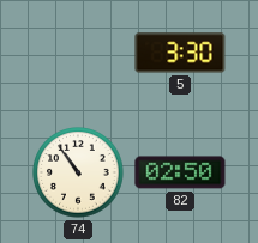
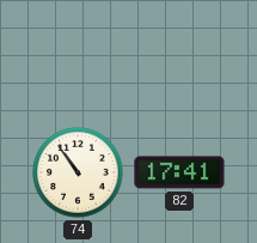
5: 3:30 -> none
82: 02:50 -> 17:41
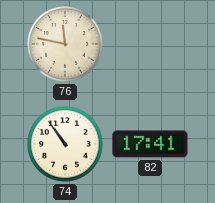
76: none -> 11:47
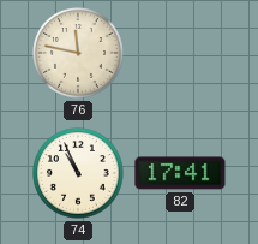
74: 10:54 -> 10:56
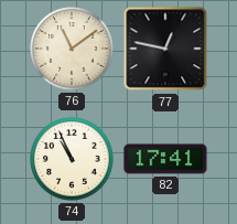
76: 11:47 -> 11:09
77: none -> 12:47
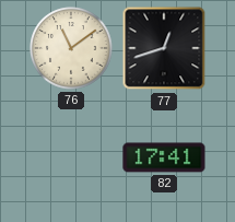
77: 12:47 -> 12:42
74: 10:56 -> none
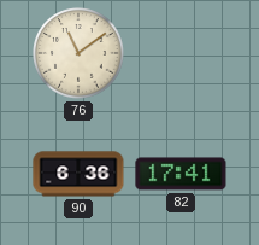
77: 12:42 -> none
90: none -> 6:36
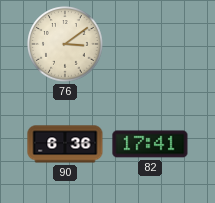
76: 11:09 -> 3:09
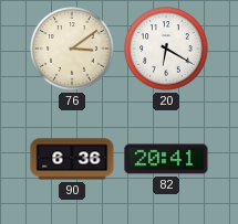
20: none -> 6:20
82: 17:41 -> 20:41
